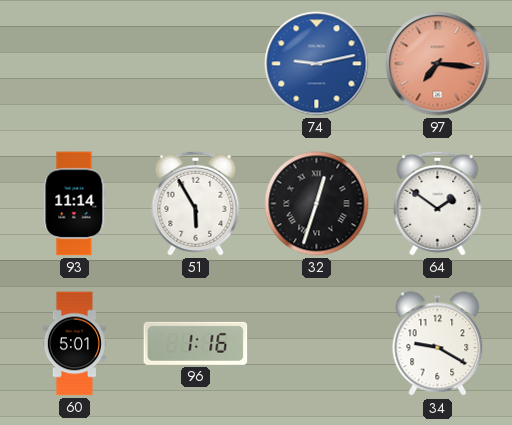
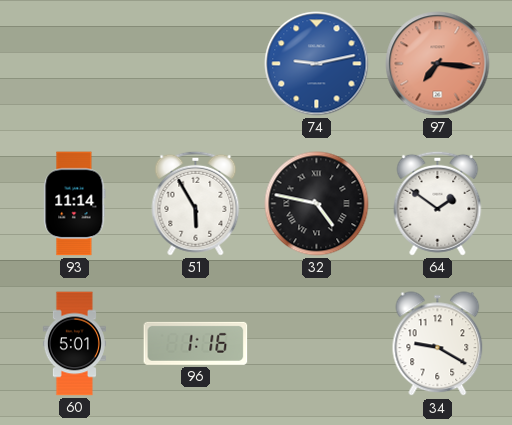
32: 12:33 -> 4:47
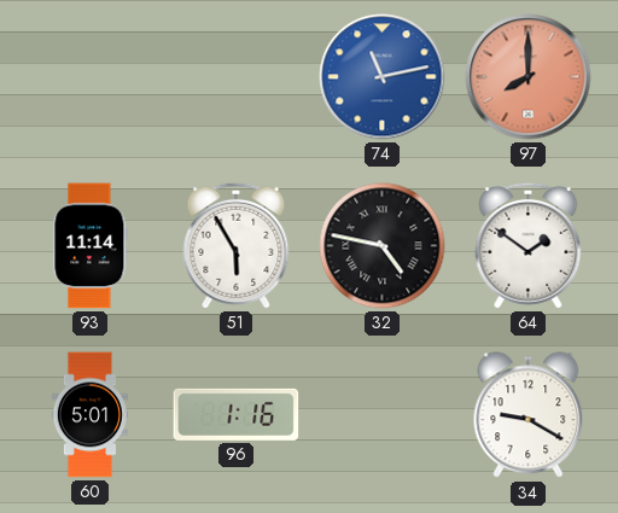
74: 9:13 -> 11:13
97: 7:16 -> 8:00
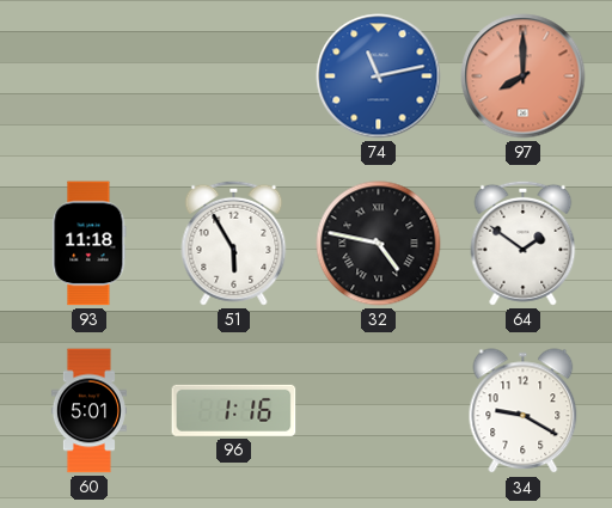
93: 11:14 -> 11:18
